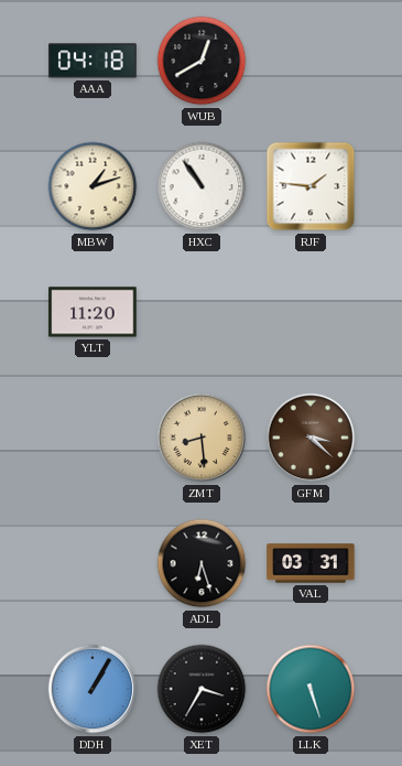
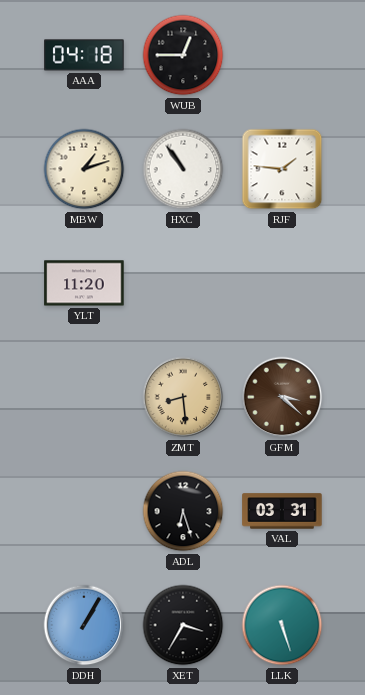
WUB: 12:40 -> 12:45
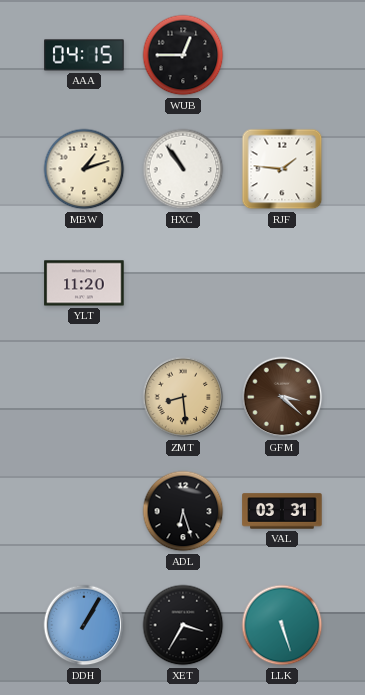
AAA: 04:18 -> 04:15
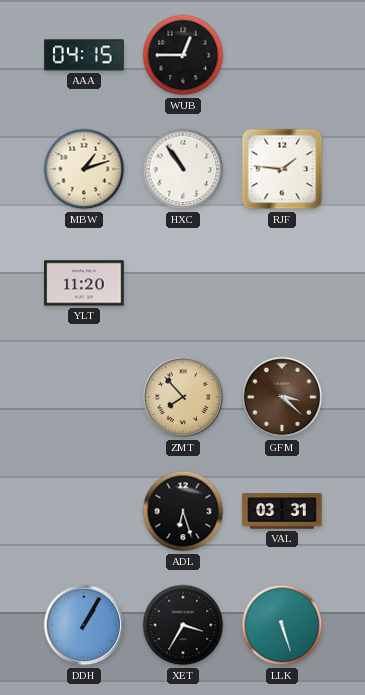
ZMT: 8:29 -> 7:53
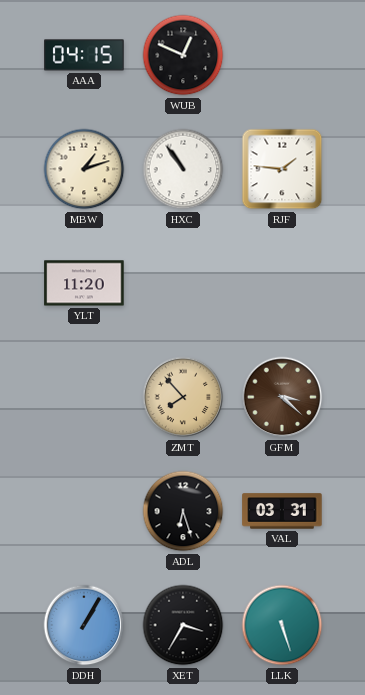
WUB: 12:45 -> 12:49
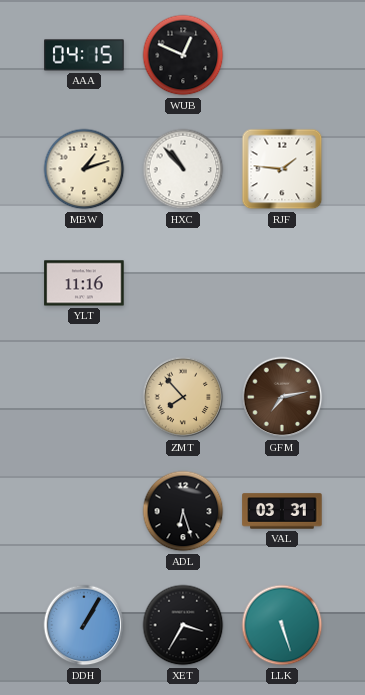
HXC: 10:54 -> 10:53
YLT: 11:20 -> 11:16
GFM: 3:22 -> 7:13
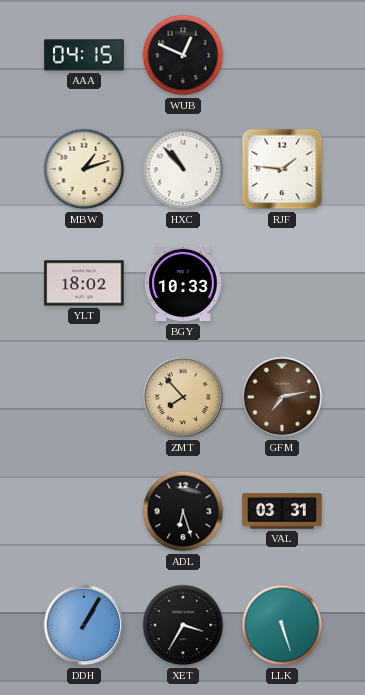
YLT: 11:16 -> 18:02
BGY: none -> 10:33
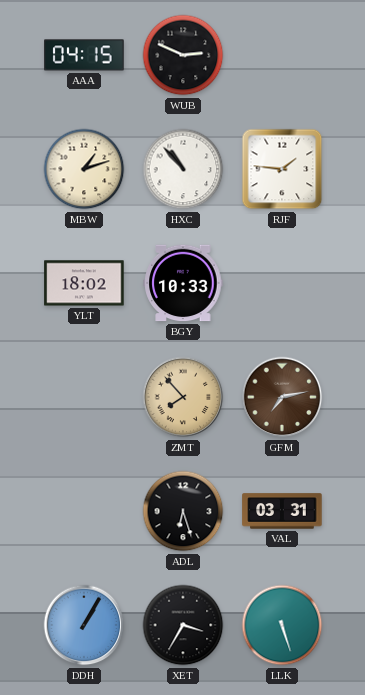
WUB: 12:49 -> 2:49
